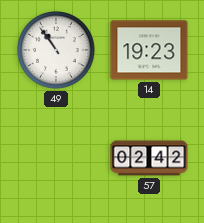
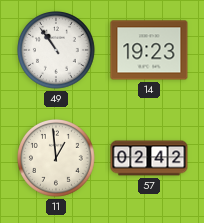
11: none -> 12:59
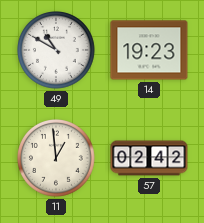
49: 10:54 -> 10:50
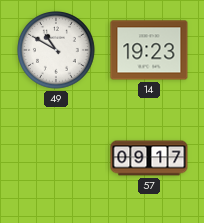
11: 12:59 -> none
57: 02:42 -> 09:17
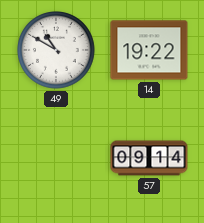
14: 19:23 -> 19:22
57: 09:17 -> 09:14
